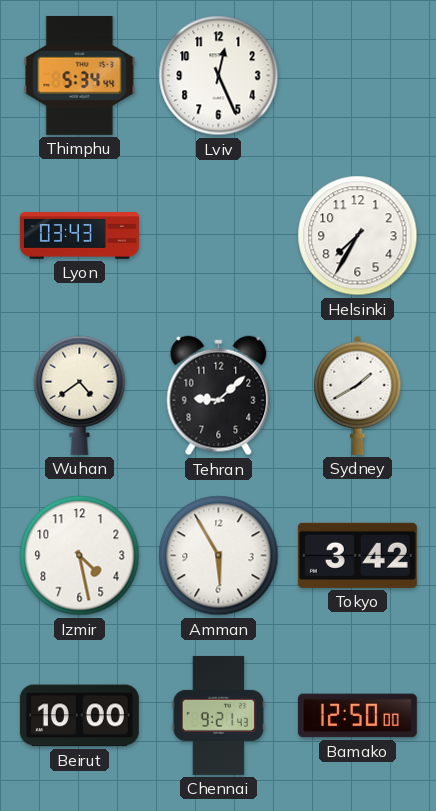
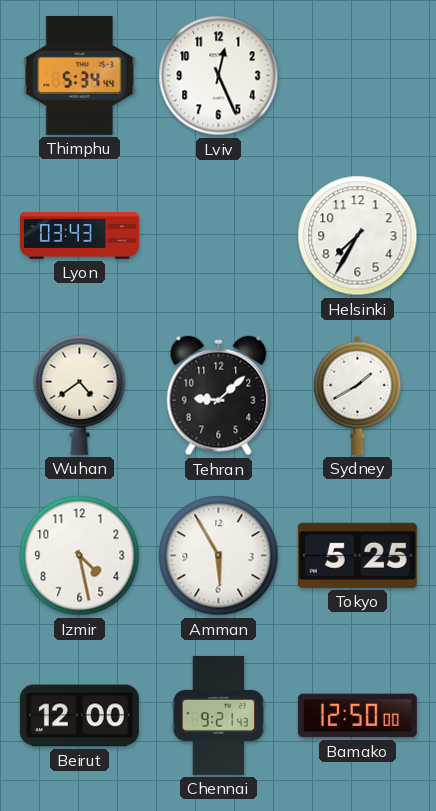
Tokyo: 3:42 -> 5:25
Beirut: 10:00 -> 12:00
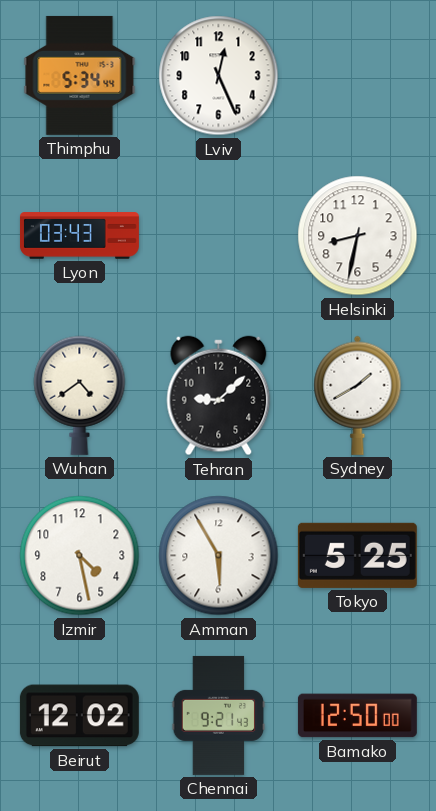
Helsinki: 7:35 -> 8:32
Beirut: 12:00 -> 12:02
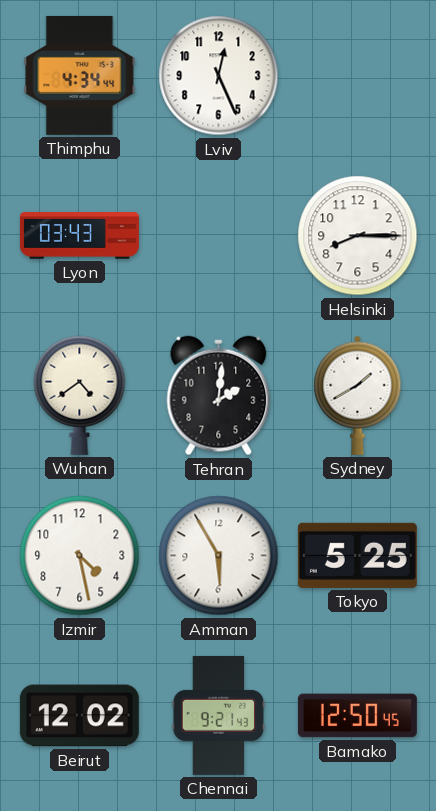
Thimphu: 5:34 -> 4:34
Helsinki: 8:32 -> 8:15
Tehran: 9:08 -> 2:01
Bamako: 12:50:00 -> 12:50:45
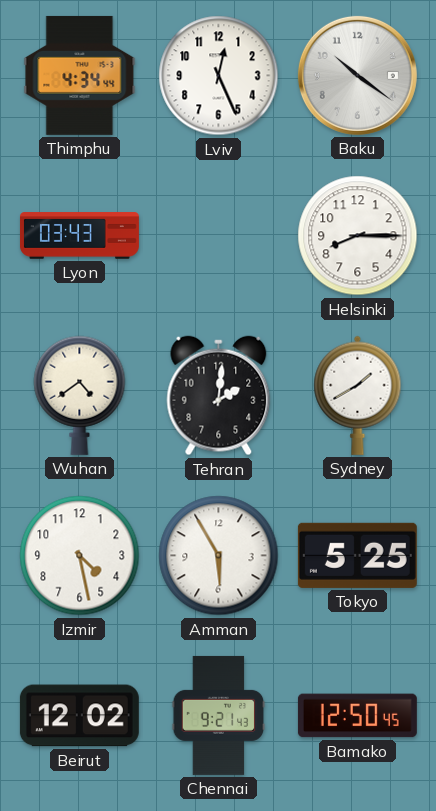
Baku: none -> 10:21
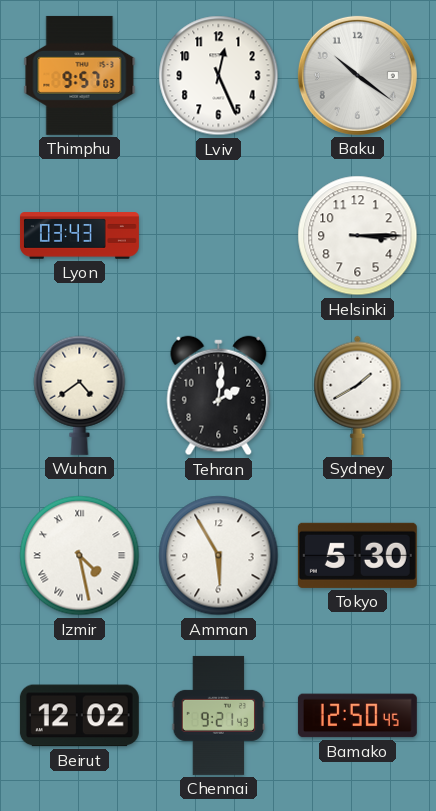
Thimphu: 4:34 -> 9:57
Helsinki: 8:15 -> 3:15
Izmir numerals: Arabic -> Roman
Tokyo: 5:25 -> 5:30
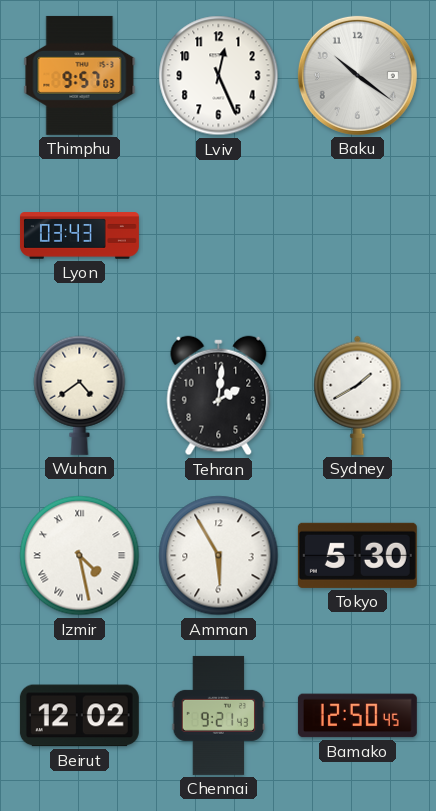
Helsinki: 3:15 -> none
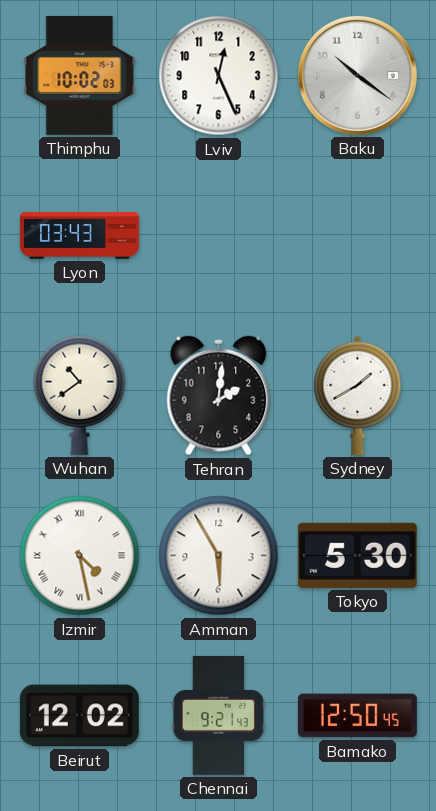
Thimphu: 9:57 -> 10:02
Wuhan: 4:39 -> 10:39
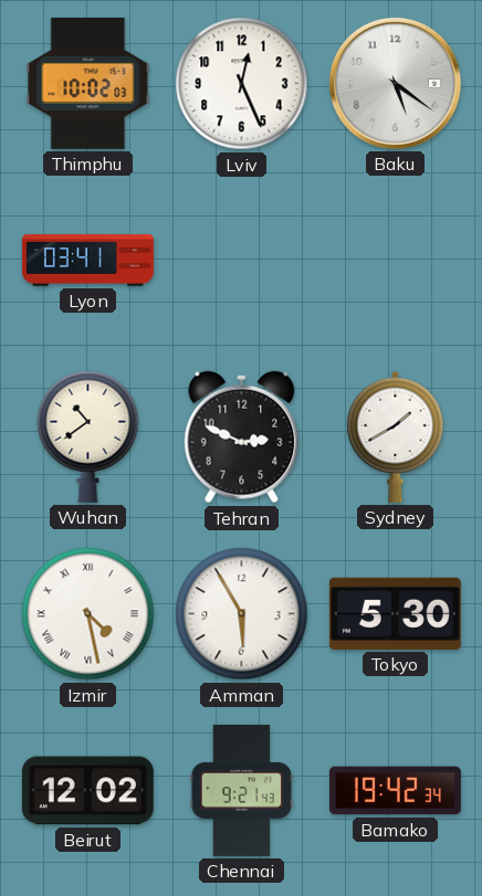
Baku: 10:21 -> 5:21
Lyon: 03:43 -> 03:41
Tehran: 2:01 -> 2:49
Bamako: 12:50 -> 19:42
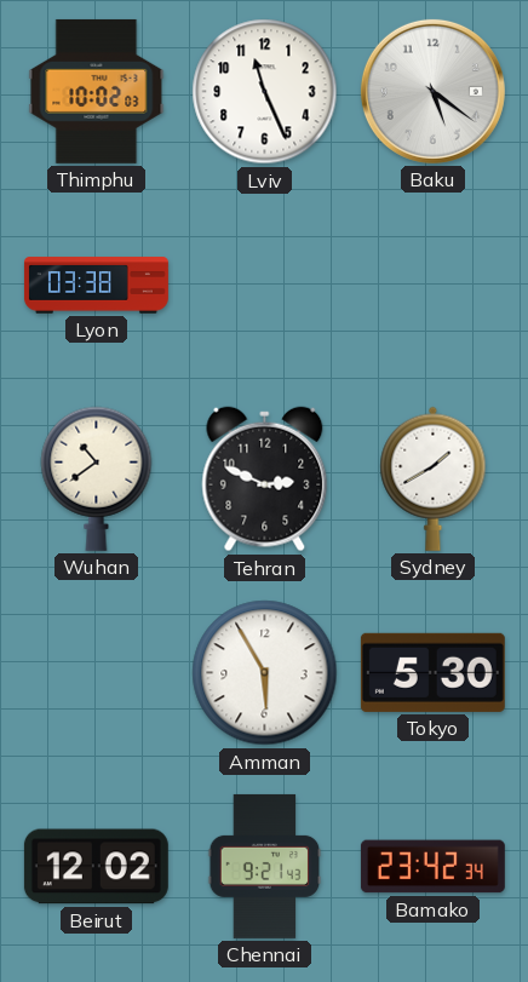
Lviv: 12:26 -> 11:26
Lyon: 03:41 -> 03:38
Izmir: 4:28 -> none
Bamako: 19:42 -> 23:42
